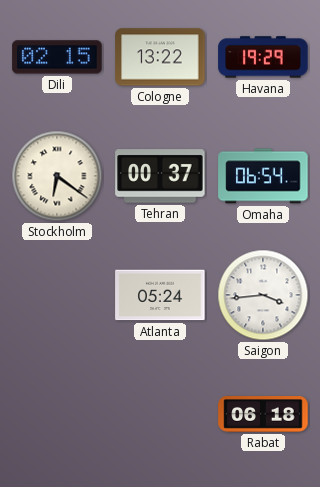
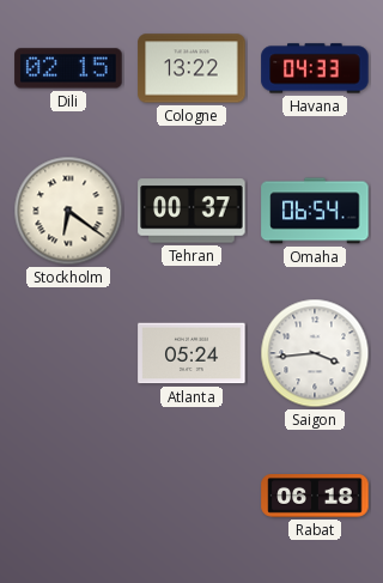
Havana: 19:29 -> 04:33
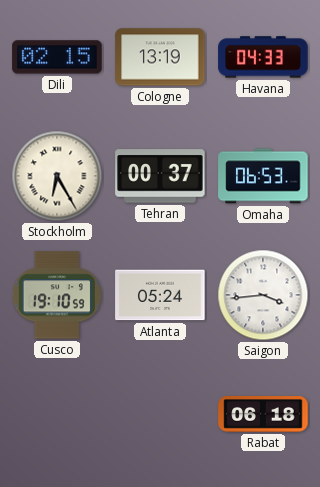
Cologne: 13:22 -> 13:19
Stockholm: 6:21 -> 6:25
Omaha: 06:54 -> 06:53
Cusco: none -> 19:10
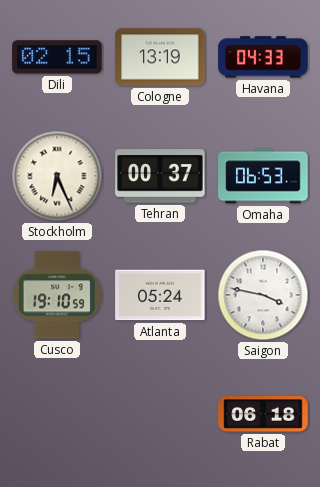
Stockholm: 6:25 -> 6:26
Saigon: 3:44 -> 3:47
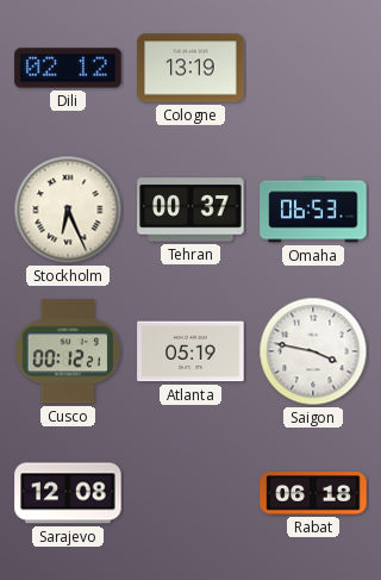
Dili: 02:15 -> 02:12
Havana: 04:33 -> none
Cusco: 19:10 -> 00:12
Atlanta: 05:24 -> 05:19
Sarajevo: none -> 12:08
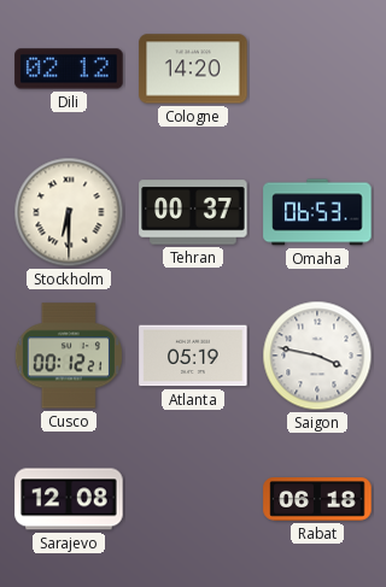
Cologne: 13:19 -> 14:20
Stockholm: 6:26 -> 6:30
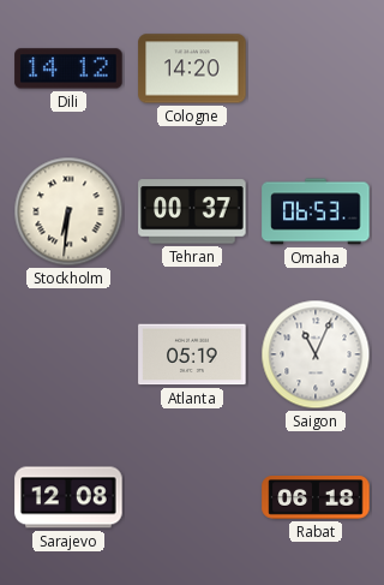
Dili: 02:12 -> 14:12
Stockholm: 6:30 -> 6:31
Cusco: 00:12 -> none
Saigon: 3:47 -> 11:04
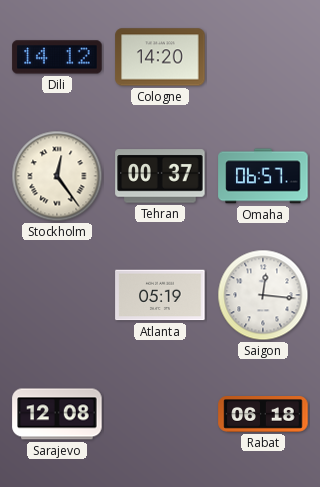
Stockholm: 6:31 -> 12:24
Omaha: 06:53 -> 06:57
Saigon: 11:04 -> 12:16
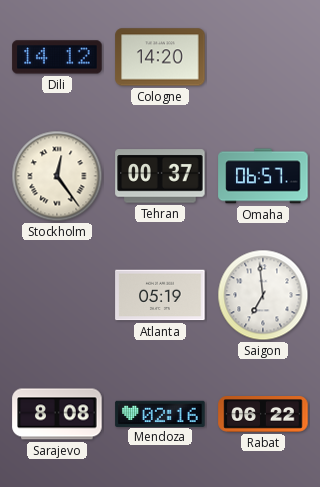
Saigon: 12:16 -> 6:59
Sarajevo: 12:08 -> 8:08
Mendoza: none -> 02:16
Rabat: 06:18 -> 06:22
